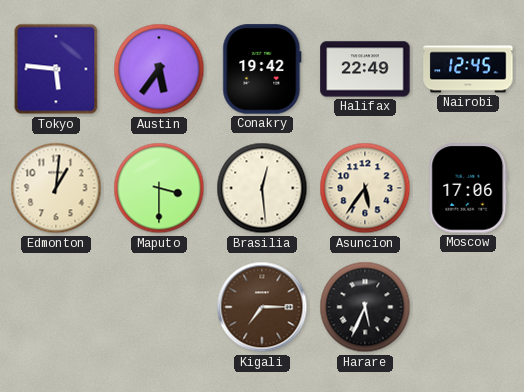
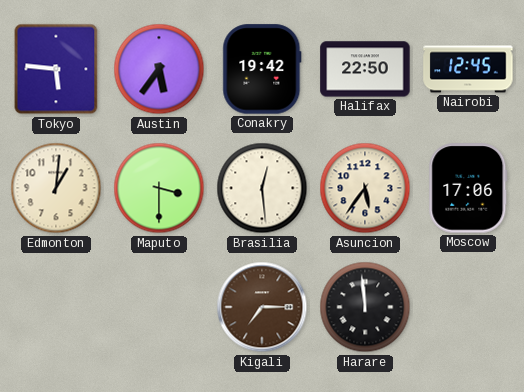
Halifax: 22:49 -> 22:50
Harare: 5:34 -> 11:59
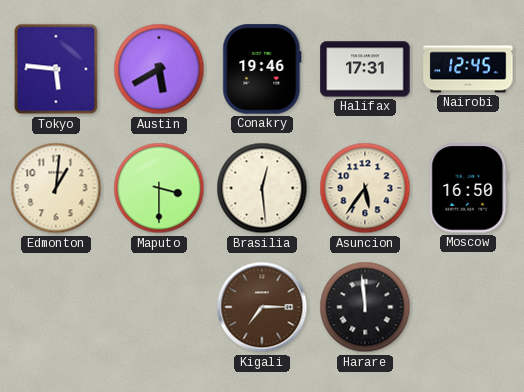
Austin: 5:36 -> 5:40
Conakry: 19:42 -> 19:46
Halifax: 22:50 -> 17:31
Moscow: 17:06 -> 16:50
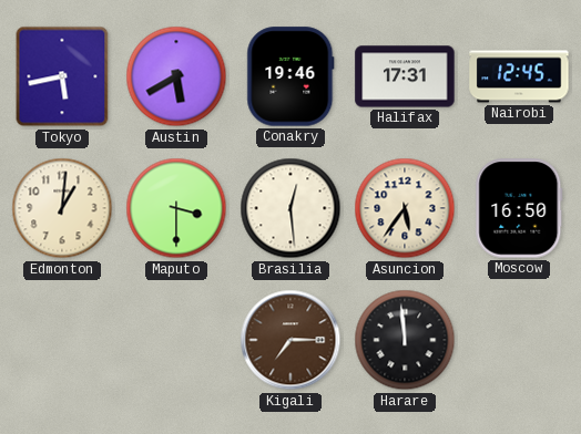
Tokyo: 5:46 -> 5:43
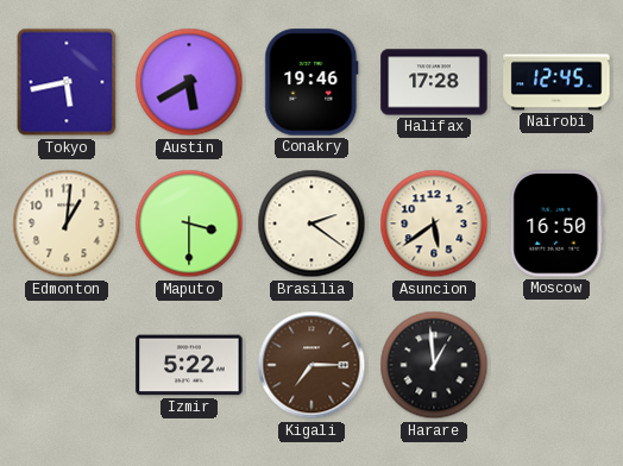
Halifax: 17:31 -> 17:28
Brasilia: 12:29 -> 2:21
Asuncion: 5:36 -> 5:39
Izmir: none -> 5:22
Harare: 11:59 -> 12:59
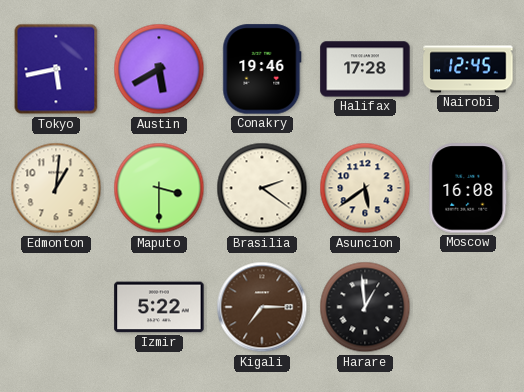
Moscow: 16:50 -> 16:08
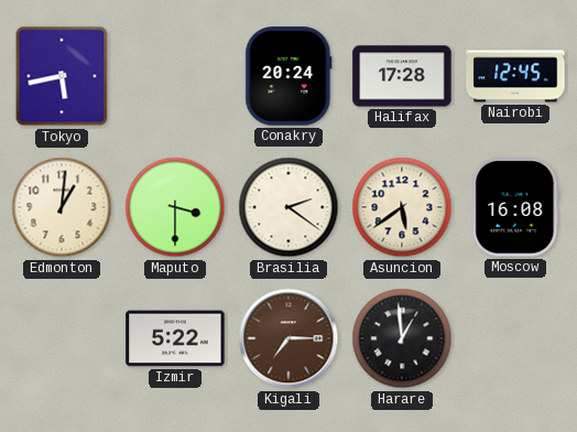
Austin: 5:40 -> none
Conakry: 19:46 -> 20:24
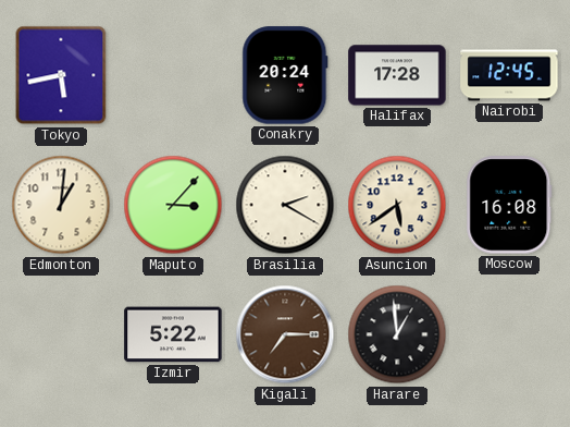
Maputo: 3:30 -> 3:07
Brasilia: 2:21 -> 2:20
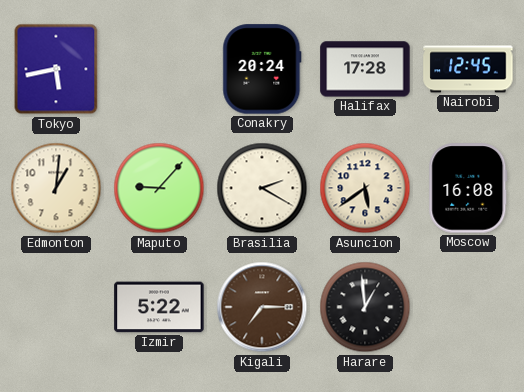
Maputo: 3:07 -> 9:07
